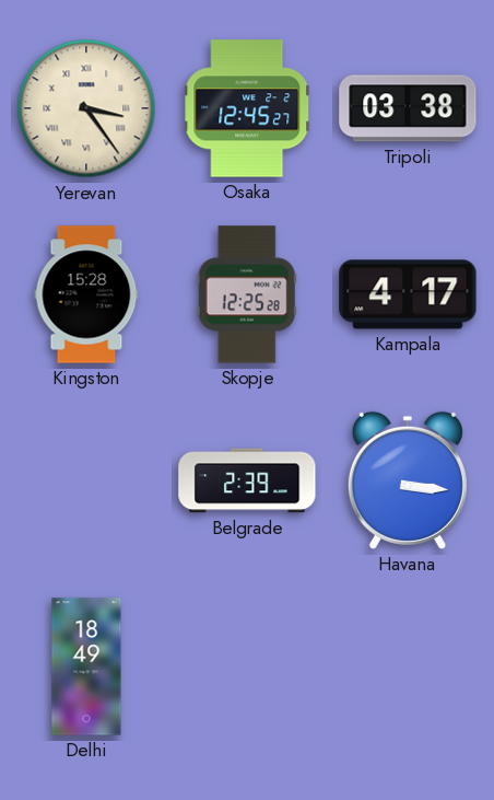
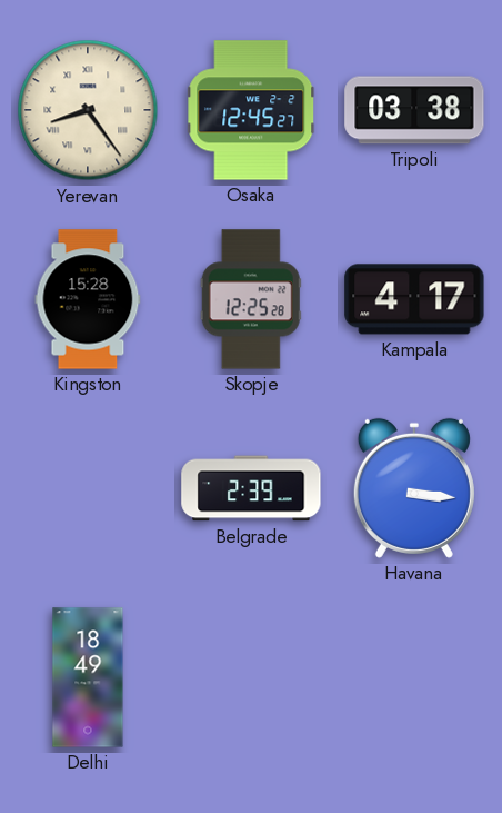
Yerevan: 3:24 -> 8:24
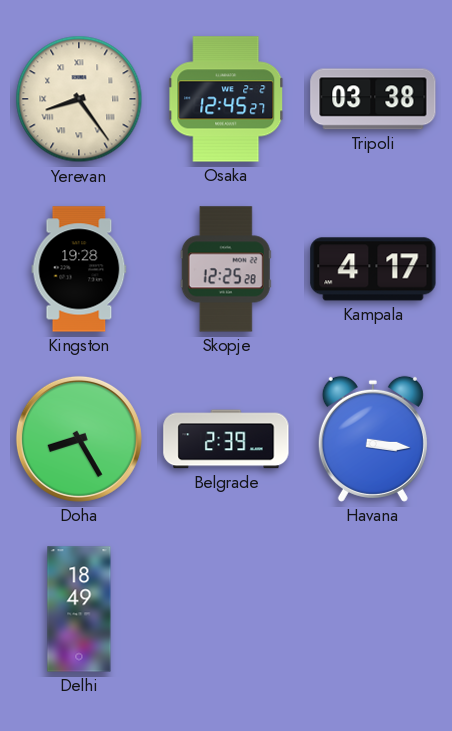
Kingston: 15:28 -> 19:28
Doha: none -> 8:25
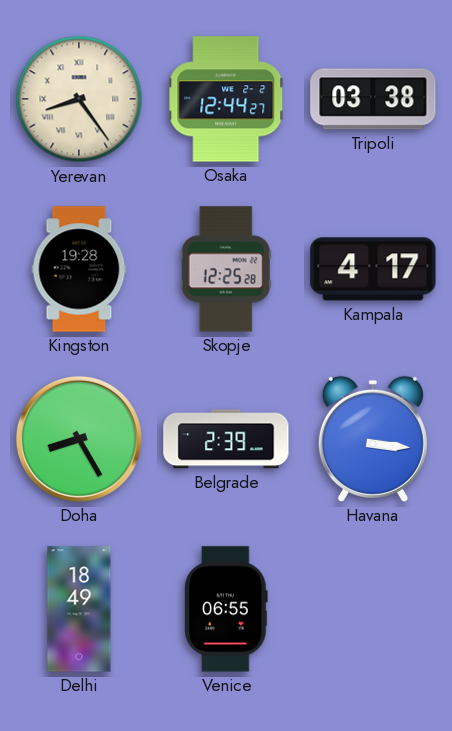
Osaka: 12:45 -> 12:44
Venice: none -> 06:55
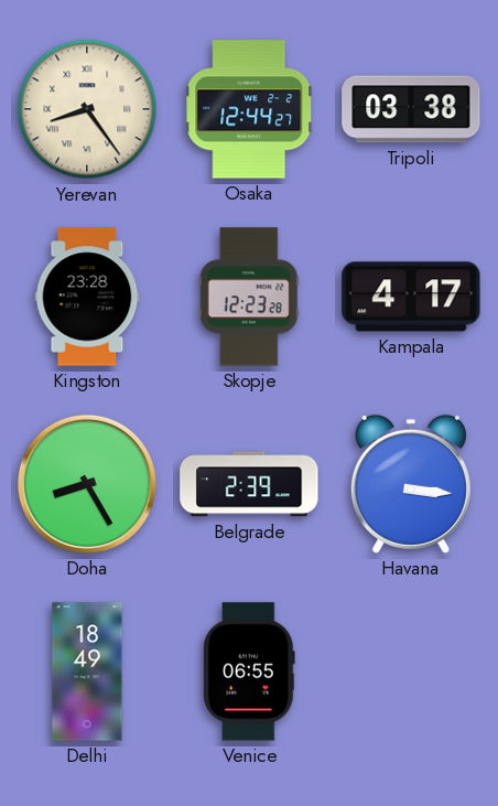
Kingston: 19:28 -> 23:28
Skopje: 12:25 -> 12:23
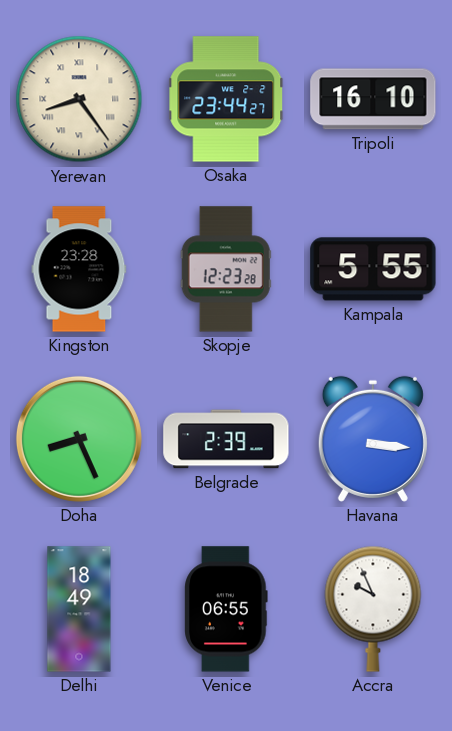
Osaka: 12:44 -> 23:44
Tripoli: 03:38 -> 16:10
Kampala: 4:17 -> 5:55
Doha: 8:25 -> 8:26
Accra: none -> 9:56
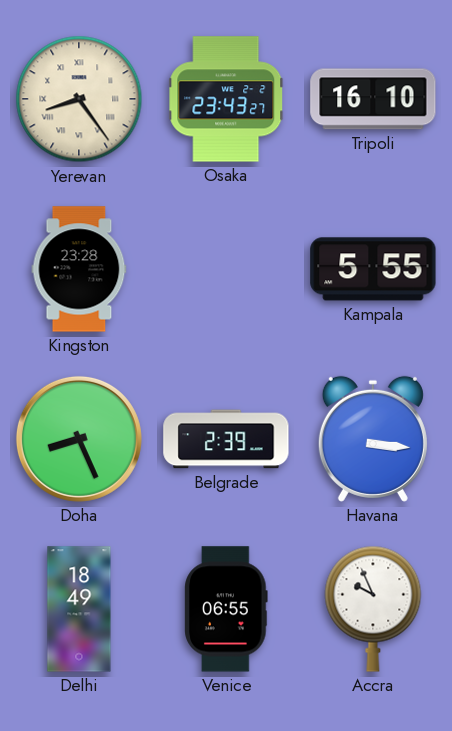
Osaka: 23:44 -> 23:43
Skopje: 12:23 -> none
